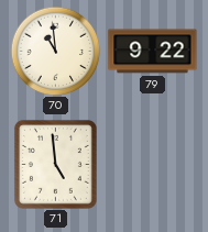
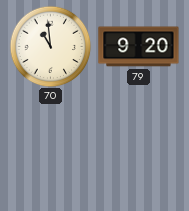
79: 9:22 -> 9:20
71: 4:59 -> none
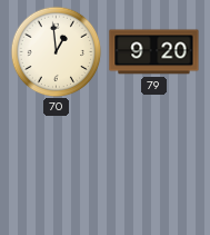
70: 10:59 -> 12:59
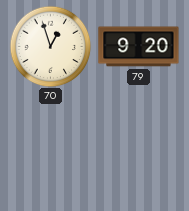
70: 12:59 -> 12:57
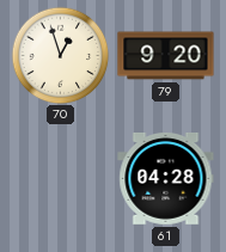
61: none -> 04:28
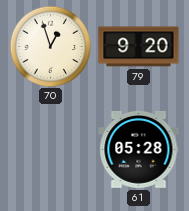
61: 04:28 -> 05:28
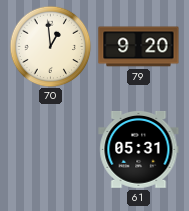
70: 12:57 -> 12:59
61: 05:28 -> 05:31
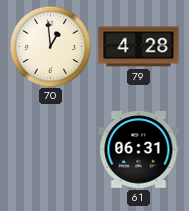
79: 9:20 -> 4:28
61: 05:31 -> 06:31
